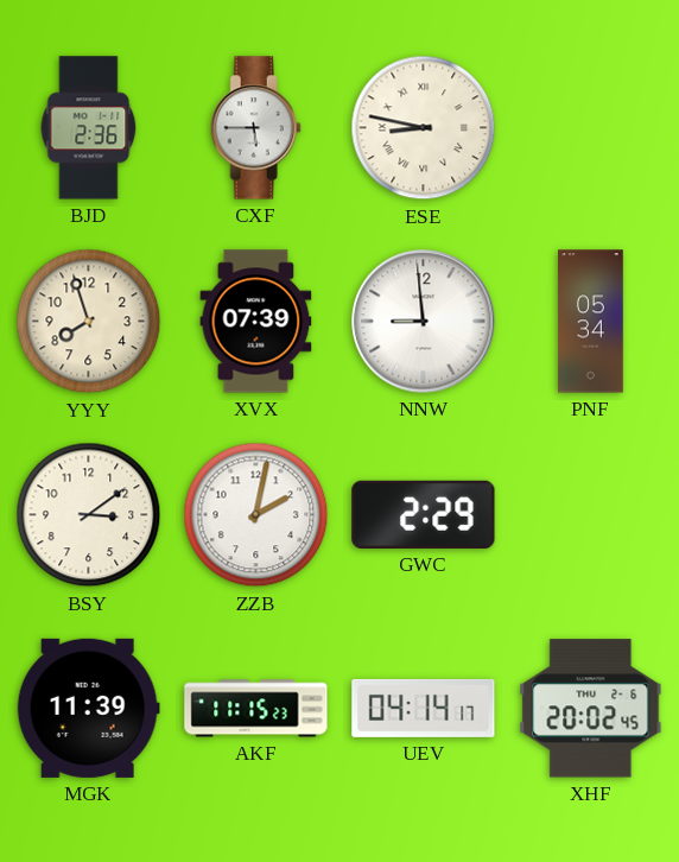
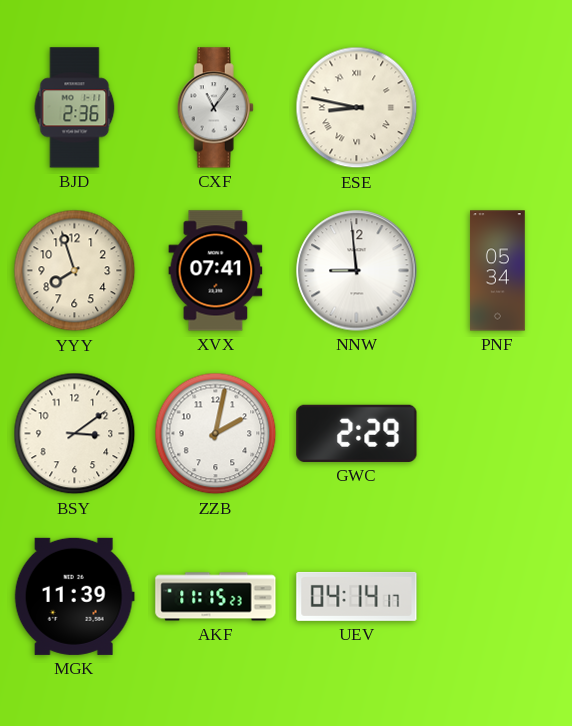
CXF: 5:45 -> 11:06
XVX: 07:39 -> 07:41
XHF: 20:02 -> none
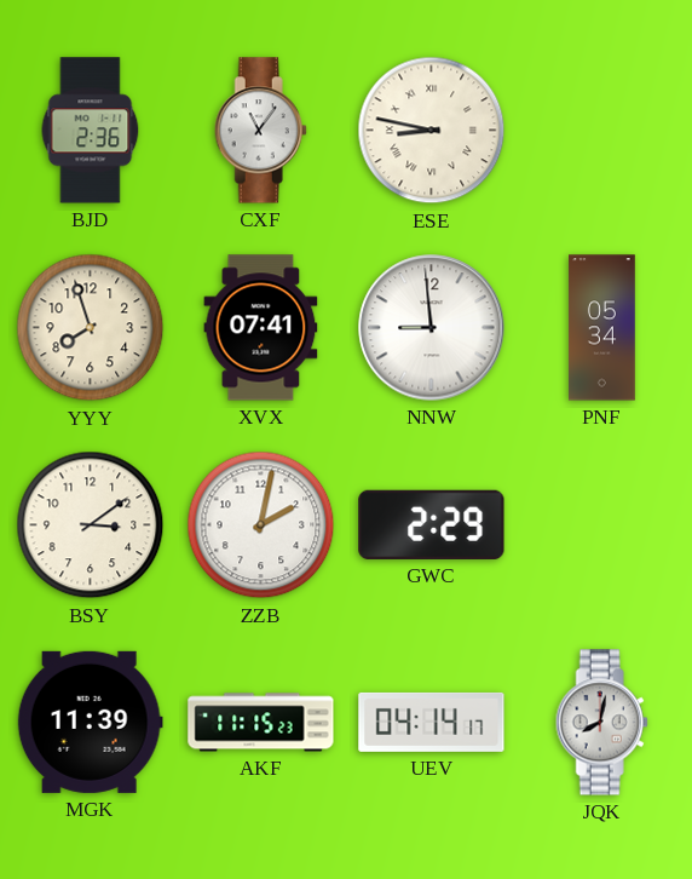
JQK: none -> 8:02
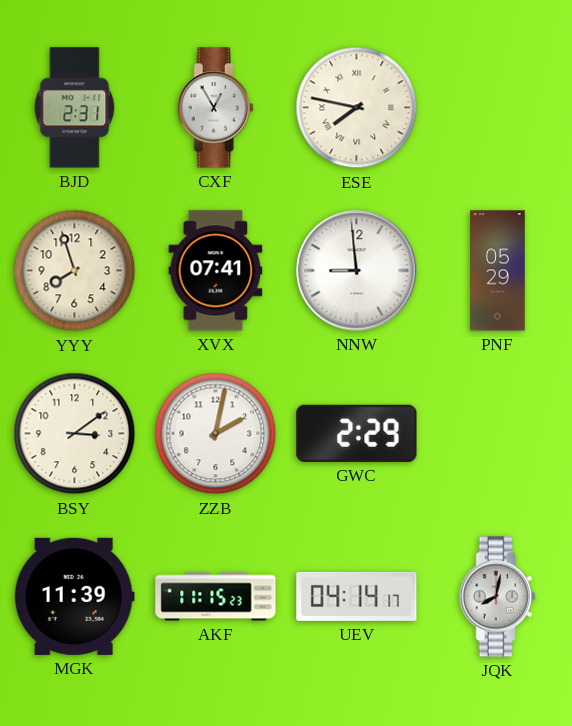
BJD: 2:36 -> 2:31
CXF: 11:06 -> 12:55
ESE: 8:47 -> 7:47
PNF: 05:34 -> 05:29
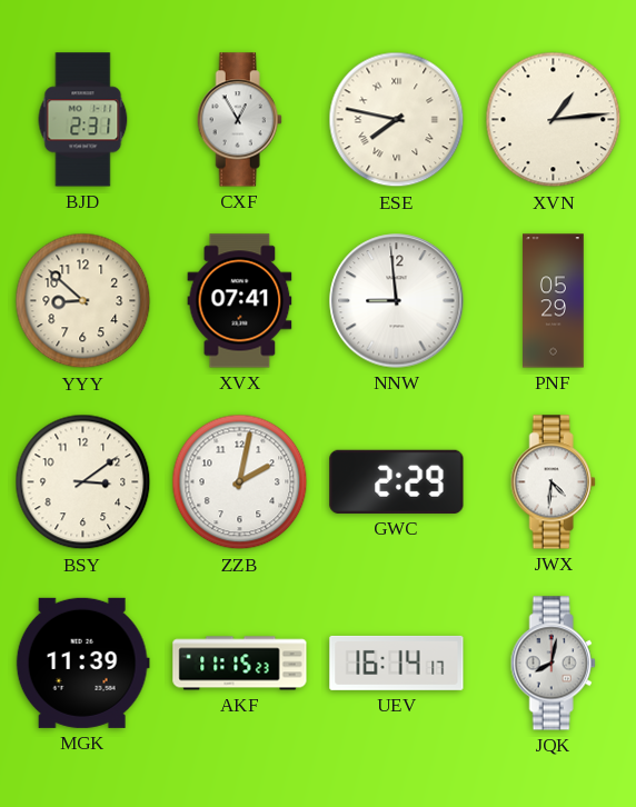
XVN: none -> 1:14
YYY: 7:57 -> 8:52
JWX: none -> 4:31
UEV: 04:14 -> 16:14
